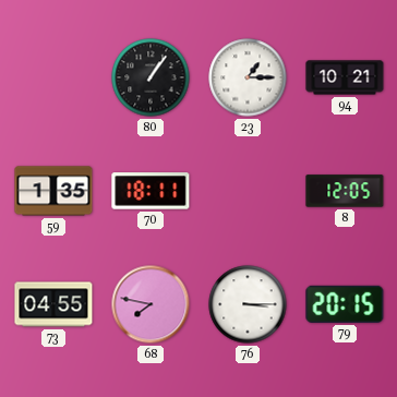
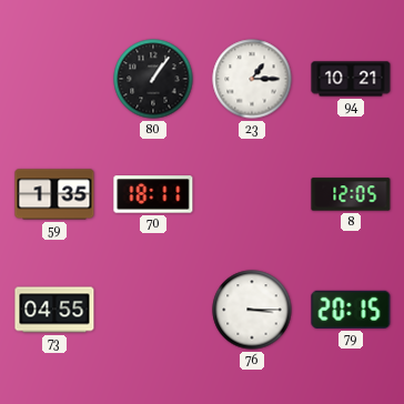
68: 7:47 -> none
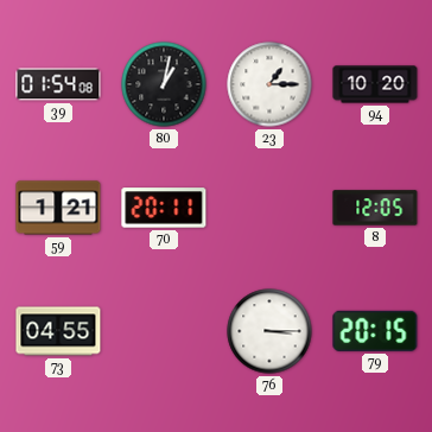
39: none -> 01:54
80: 1:06 -> 1:02
94: 10:21 -> 10:20
59: 1:35 -> 1:21
70: 18:11 -> 20:11
